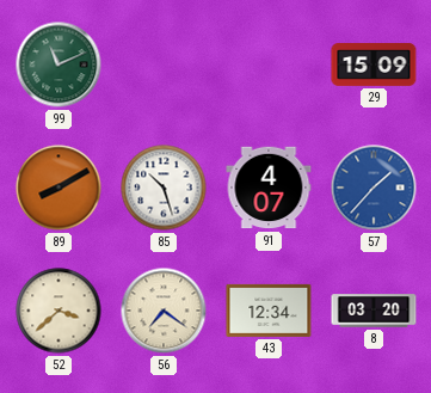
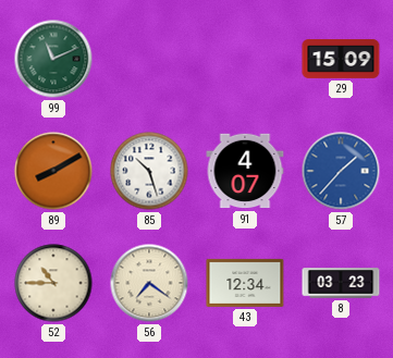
52: 3:38 -> 10:45
8: 03:20 -> 03:23
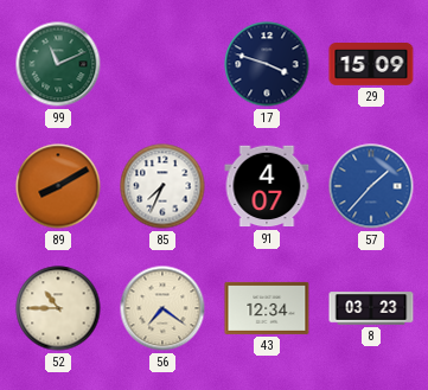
17: none -> 3:48
85: 10:27 -> 7:34
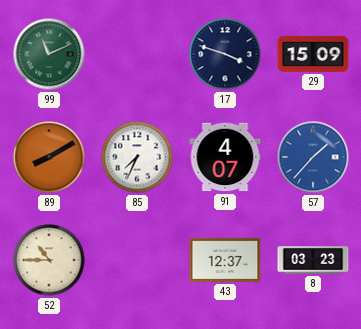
56: 7:21 -> none
43: 12:34 -> 12:37
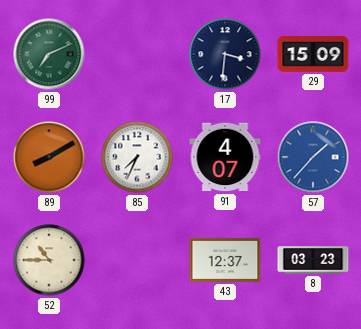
99: 11:11 -> 7:11
17: 3:48 -> 3:31
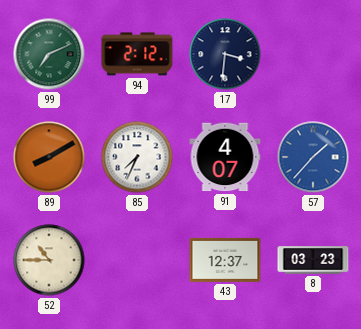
94: none -> 2:12
29: 15:09 -> none
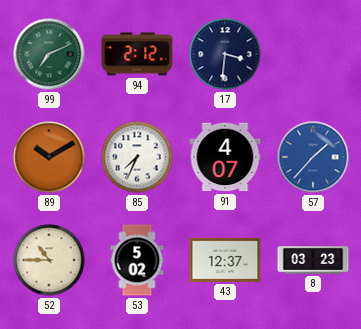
89: 8:10 -> 10:10
53: none -> 5:02
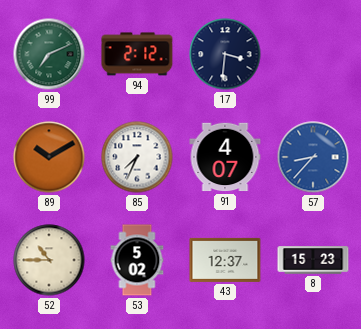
57: 1:37 -> 8:37
8: 03:23 -> 15:23
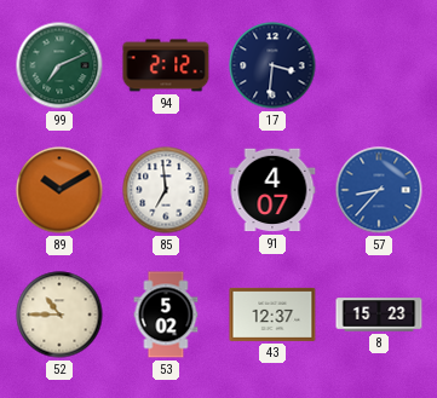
85: 7:34 -> 6:59
